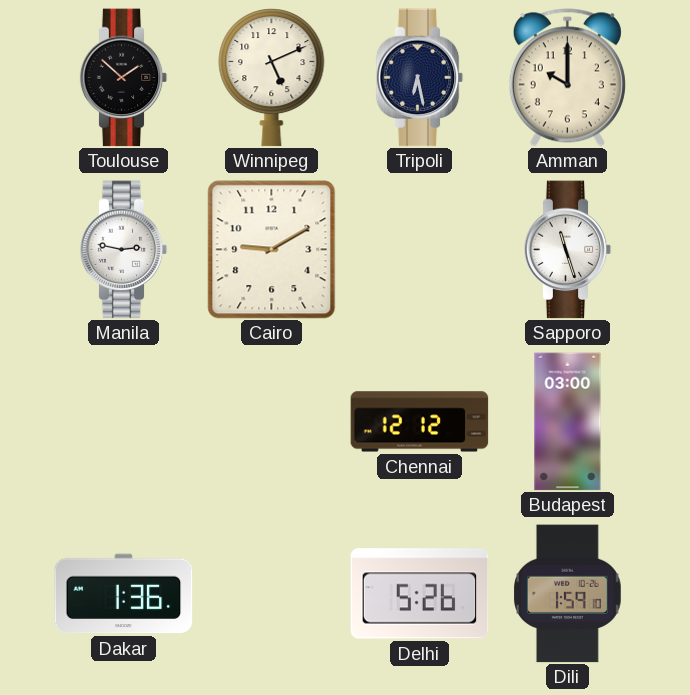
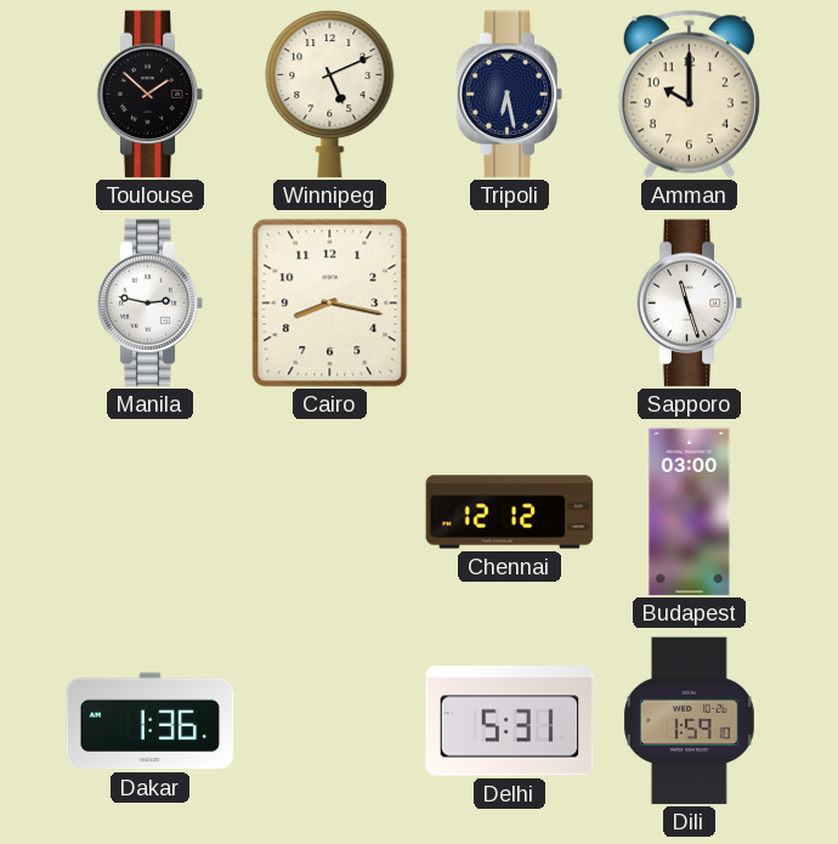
Cairo: 9:10 -> 8:17
Delhi: 5:26 -> 5:31
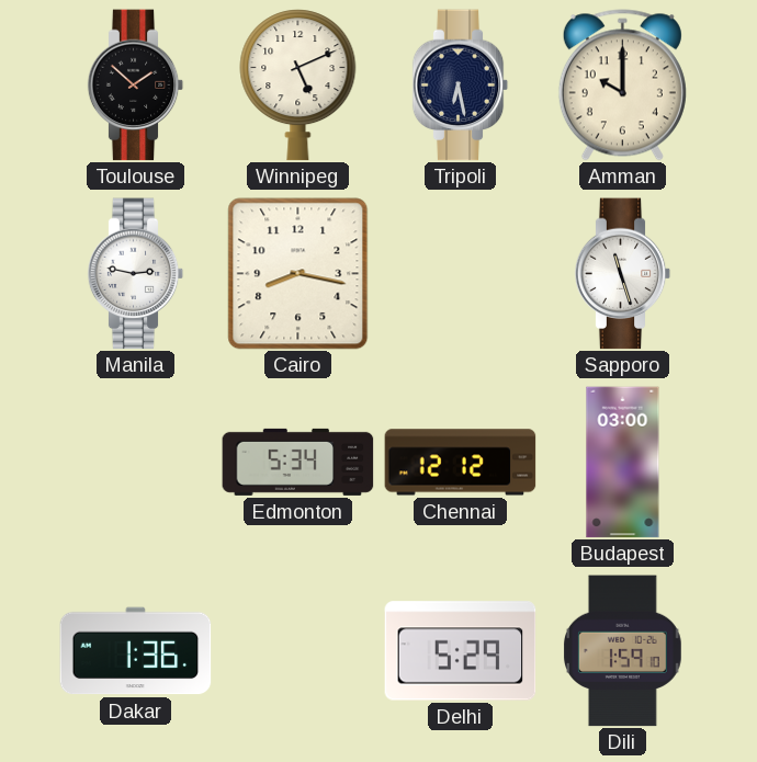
Edmonton: none -> 5:34
Delhi: 5:31 -> 5:29
